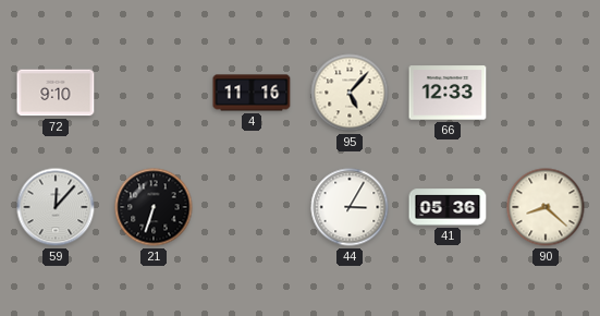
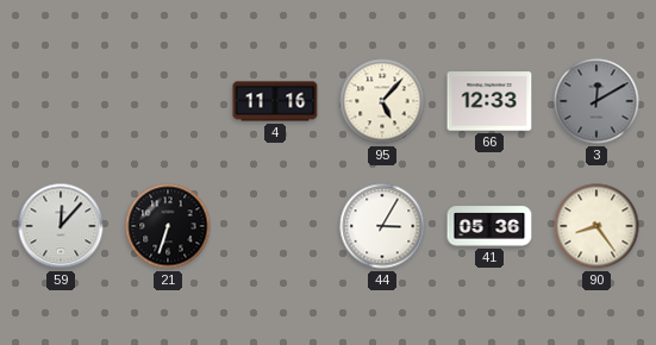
72: 9:10 -> none
3: none -> 12:10
90: 8:22 -> 8:24
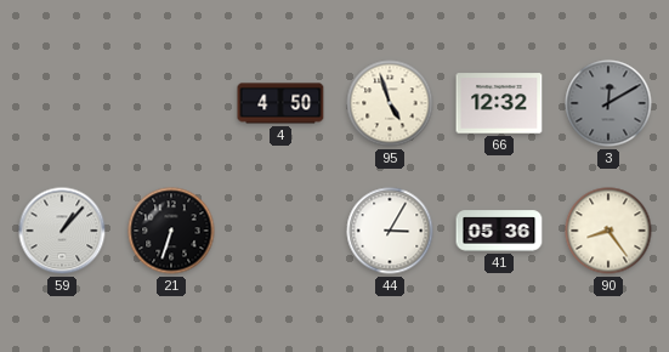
4: 11:16 -> 4:50
95: 5:07 -> 4:57
66: 12:33 -> 12:32
59: 12:07 -> 1:07
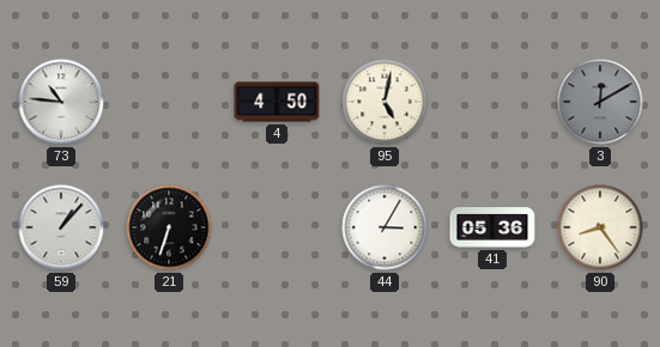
73: none -> 10:46
95: 4:57 -> 5:02
66: 12:32 -> none
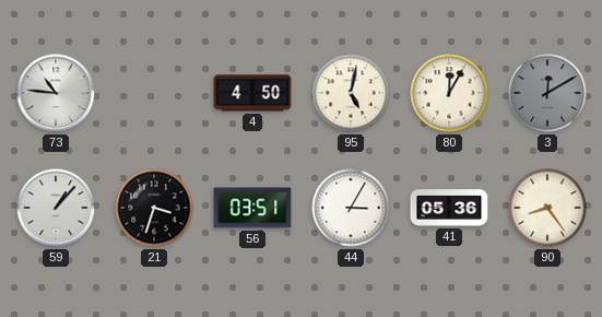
80: none -> 12:05
21: 6:33 -> 3:33
56: none -> 03:51
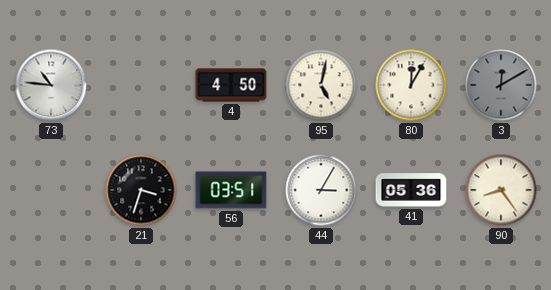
59: 1:07 -> none
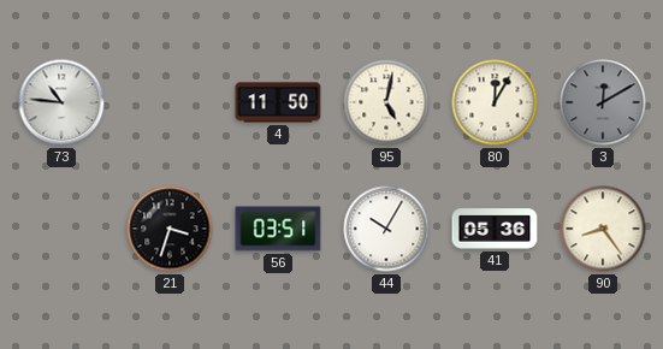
4: 4:50 -> 11:50
44: 3:05 -> 10:05
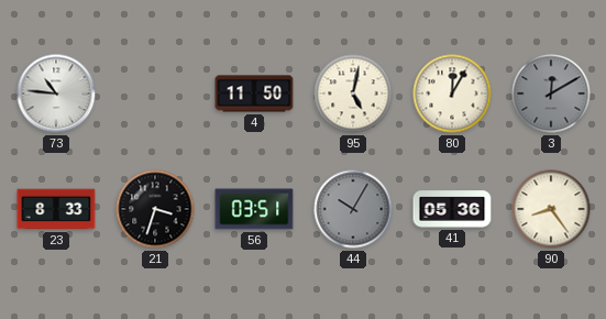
23: none -> 8:33
44 dial: white -> grey
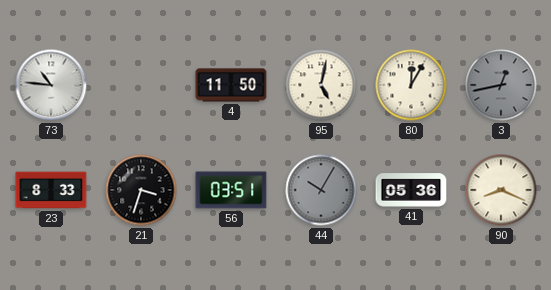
3: 12:10 -> 12:43
90: 8:24 -> 8:19
